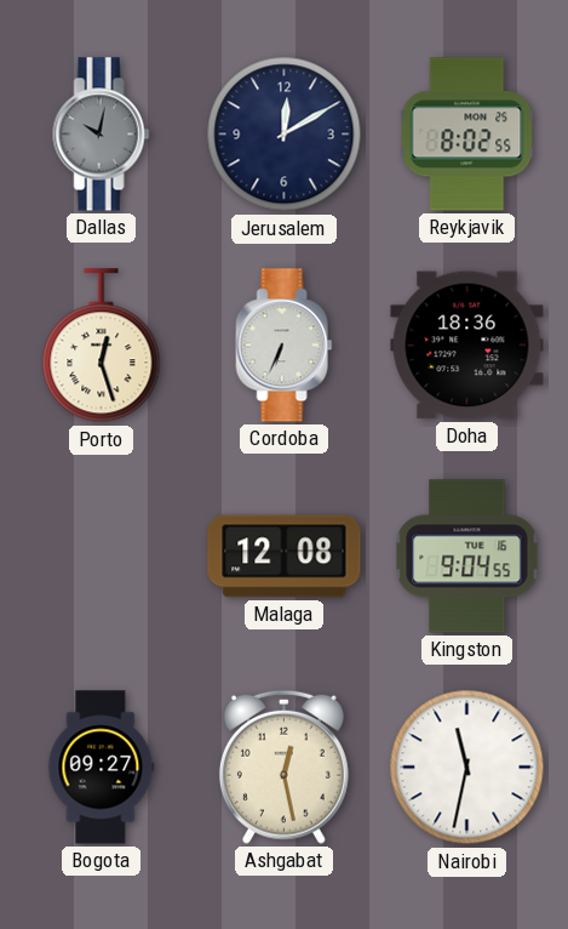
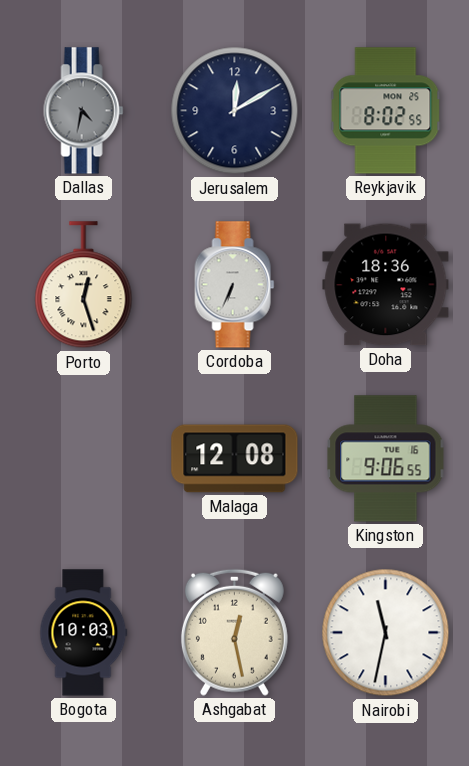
Dallas: 10:02 -> 4:32
Kingston: 9:04 -> 9:06
Bogota: 09:27 -> 10:03
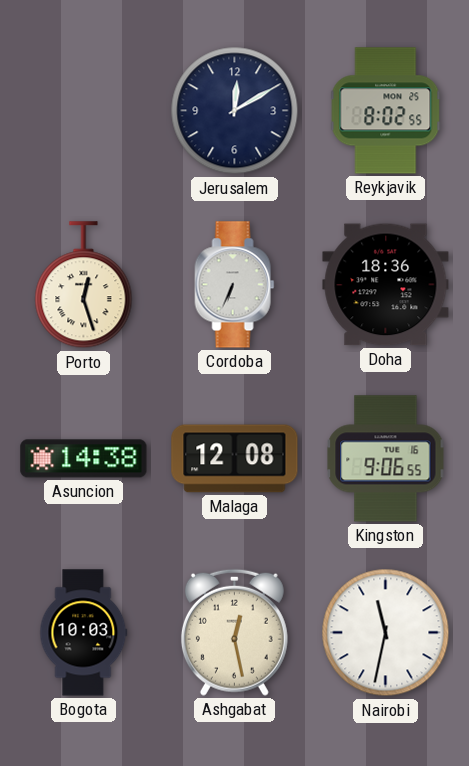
Dallas: 4:32 -> none
Asuncion: none -> 14:38
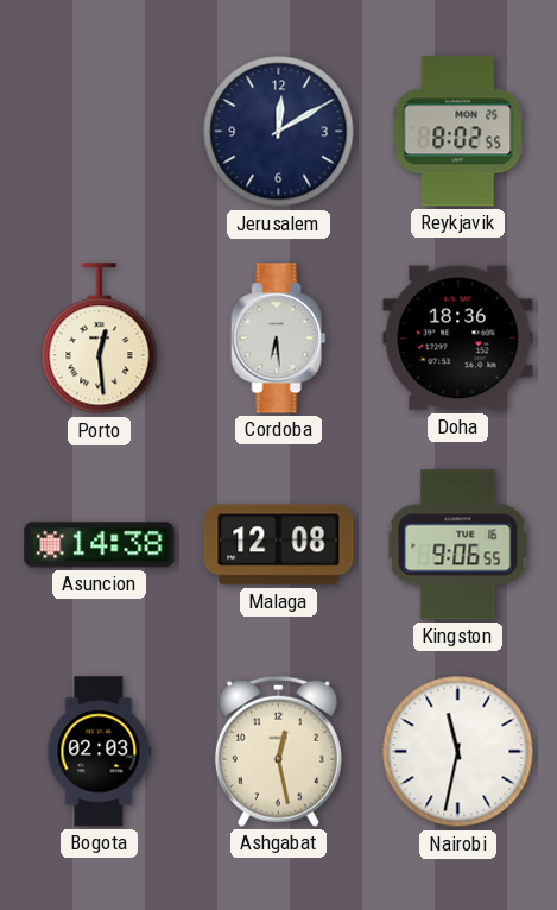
Porto: 12:27 -> 12:29
Cordoba: 6:34 -> 6:29
Bogota: 10:03 -> 02:03
